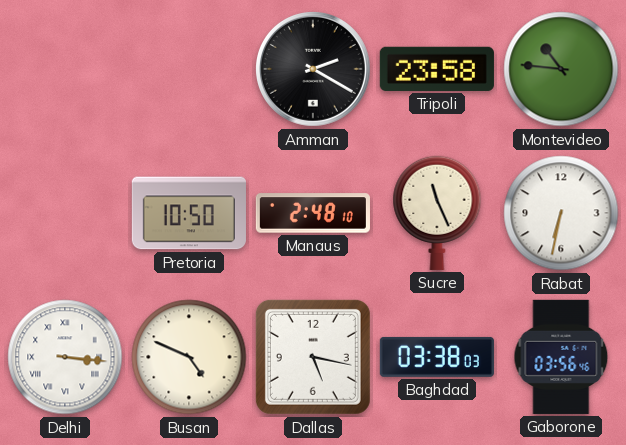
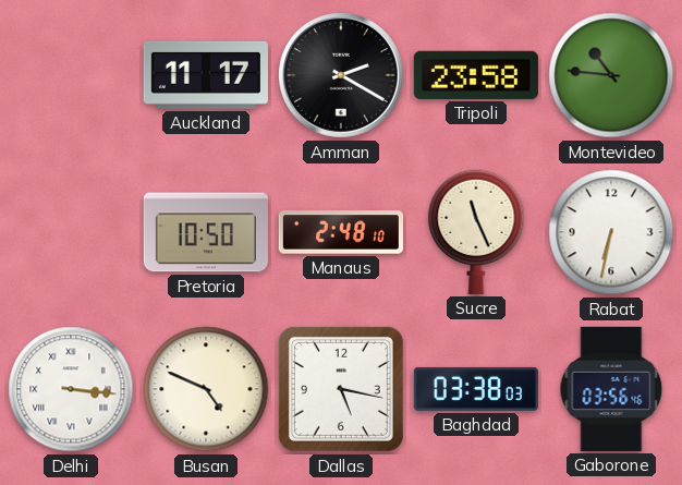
Auckland: none -> 11:17
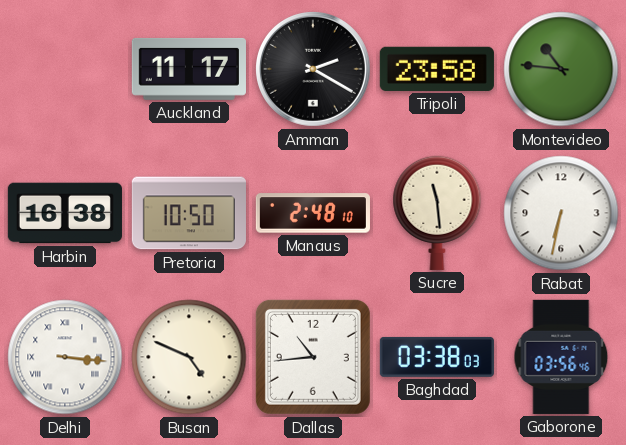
Harbin: none -> 16:38
Sucre: 11:26 -> 11:29
Dallas: 5:17 -> 10:44
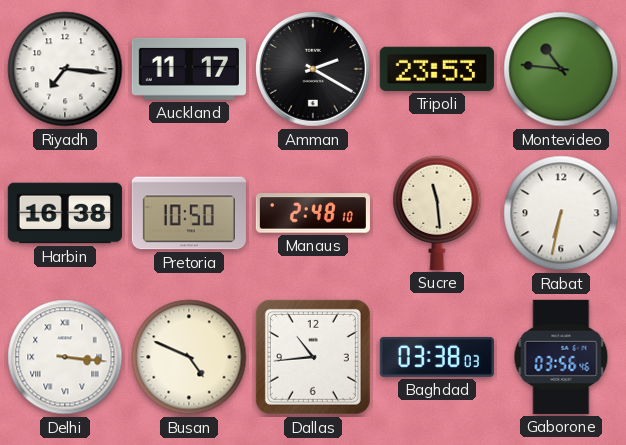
Riyadh: none -> 7:16
Tripoli: 23:58 -> 23:53
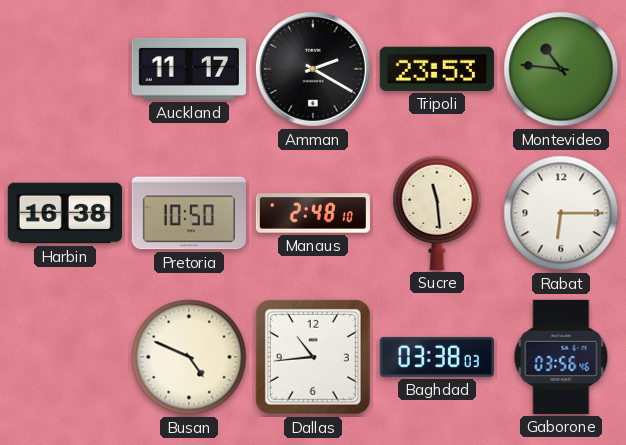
Riyadh: 7:16 -> none
Rabat: 6:32 -> 6:15
Delhi: 3:16 -> none
